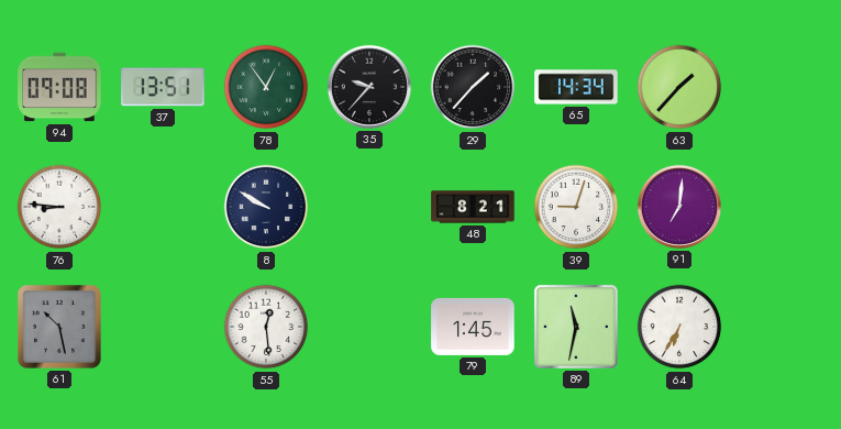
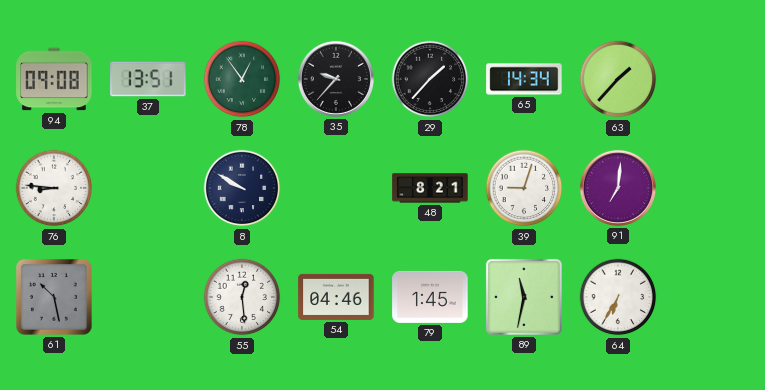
54: none -> 04:46
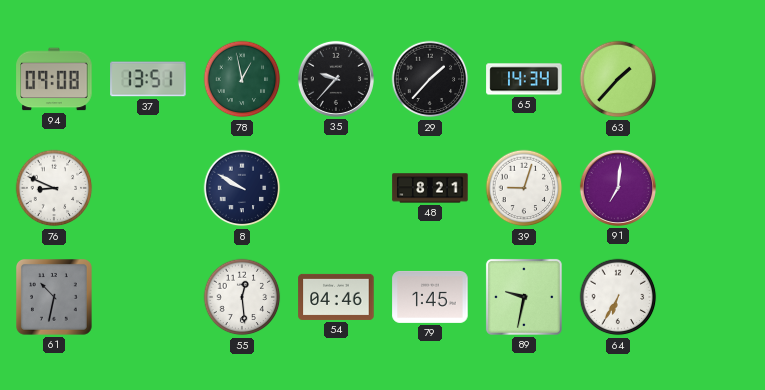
78: 12:54 -> 12:58
76: 8:46 -> 8:49
61: 10:28 -> 10:32
89: 11:32 -> 9:32
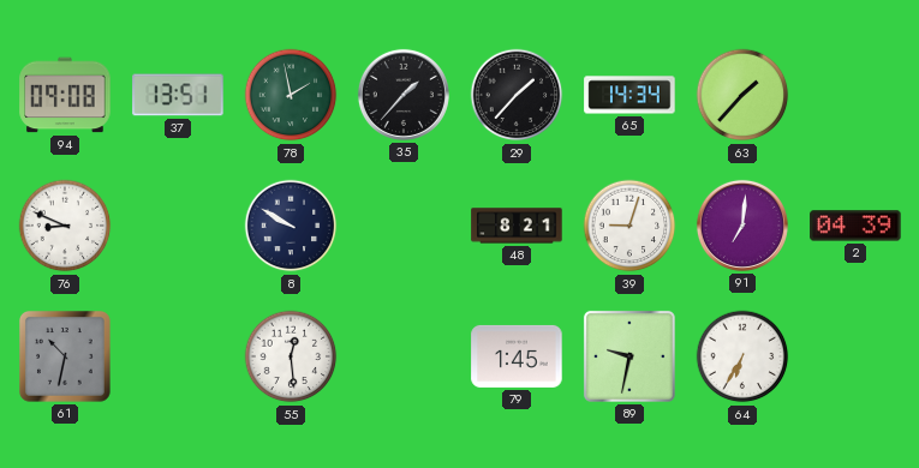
78: 12:58 -> 1:58
35: 9:37 -> 1:37
2: none -> 04:39
54: 04:46 -> none
